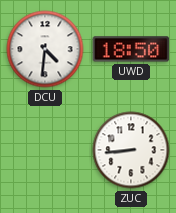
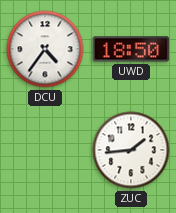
DCU: 4:31 -> 4:36
ZUC: 8:44 -> 1:44
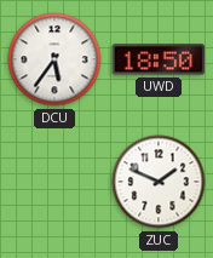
DCU: 4:36 -> 5:36
ZUC: 1:44 -> 1:49
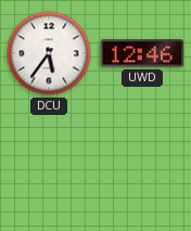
UWD: 18:50 -> 12:46
ZUC: 1:49 -> none
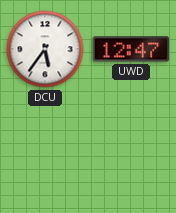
UWD: 12:46 -> 12:47
